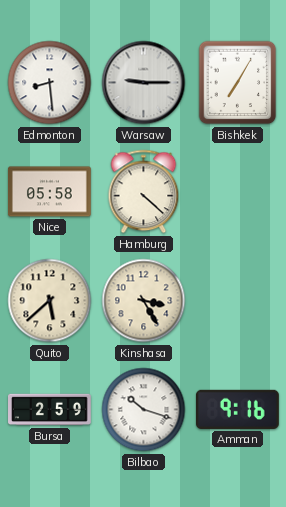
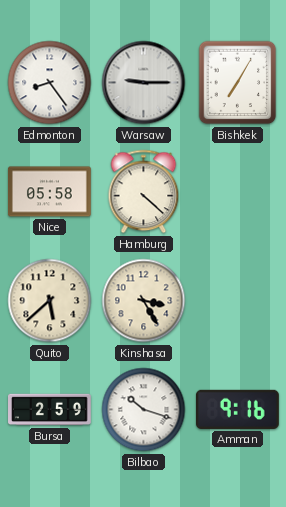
Edmonton: 8:29 -> 8:24
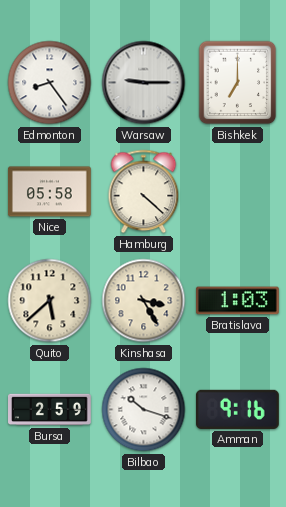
Bishkek: 7:05 -> 7:00
Bratislava: none -> 1:03
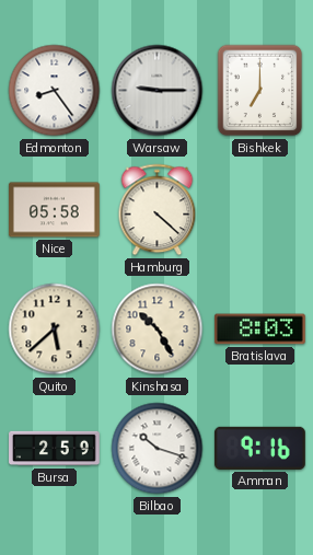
Kinshasa: 3:25 -> 10:25
Bratislava: 1:03 -> 8:03
